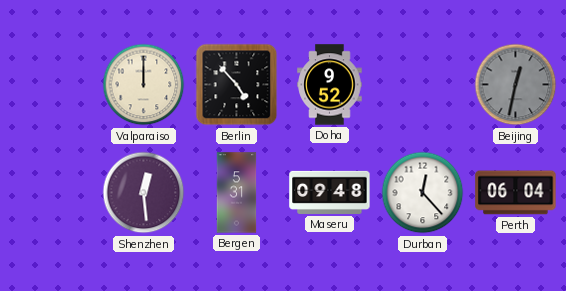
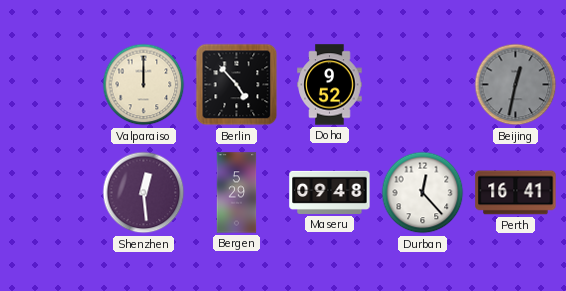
Bergen: 5:31 -> 5:29
Perth: 06:04 -> 16:41
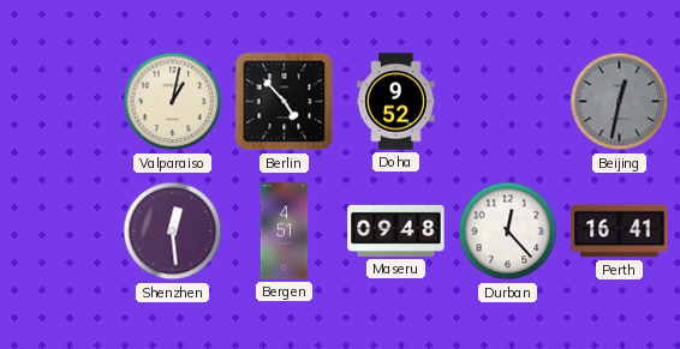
Valparaiso: 12:00 -> 1:02
Bergen: 5:29 -> 4:51
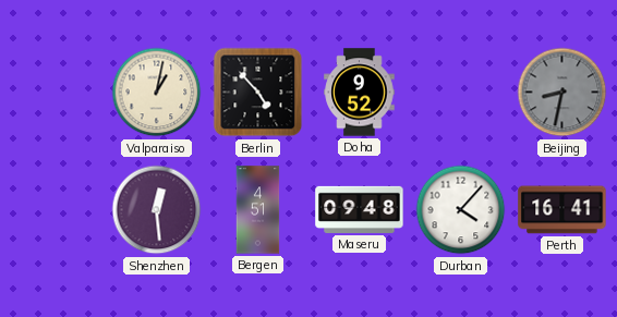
Beijing: 12:32 -> 8:32
Durban: 12:23 -> 4:07
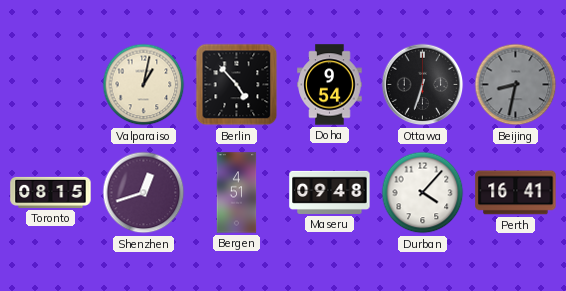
Doha: 9:52 -> 9:54
Ottawa: none -> 6:33
Toronto: none -> 08:15
Shenzhen: 12:29 -> 12:42
